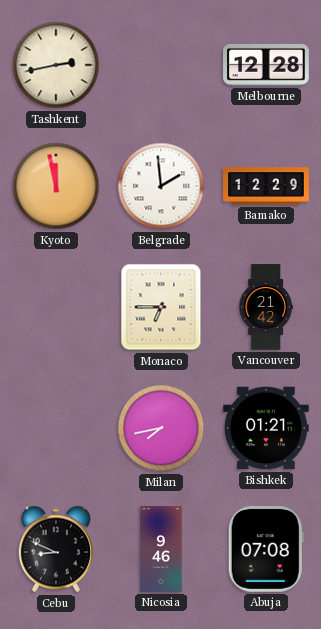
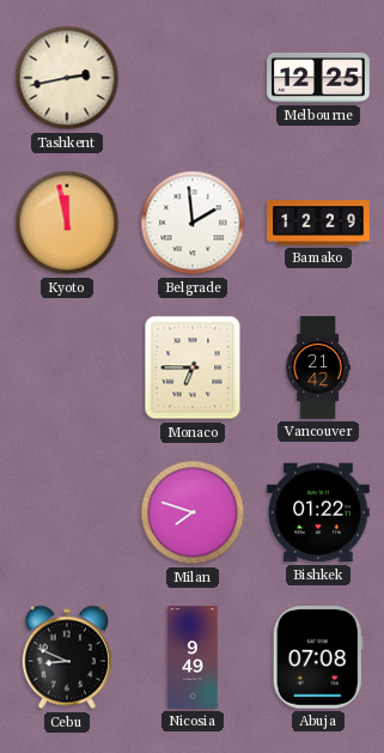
Melbourne: 12:28 -> 12:25
Milan: 7:43 -> 7:48
Bishkek: 01:21 -> 01:22
Nicosia: 9:46 -> 9:49
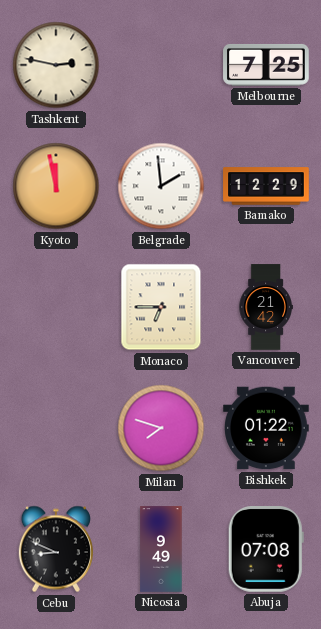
Tashkent: 2:43 -> 2:47
Melbourne: 12:25 -> 7:25
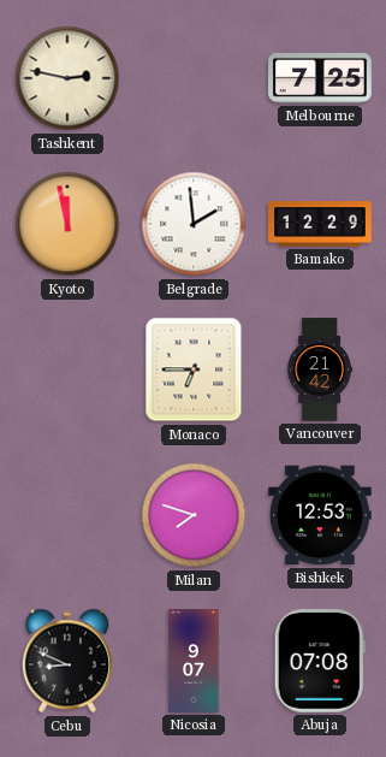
Bishkek: 01:22 -> 12:53
Nicosia: 9:49 -> 9:07
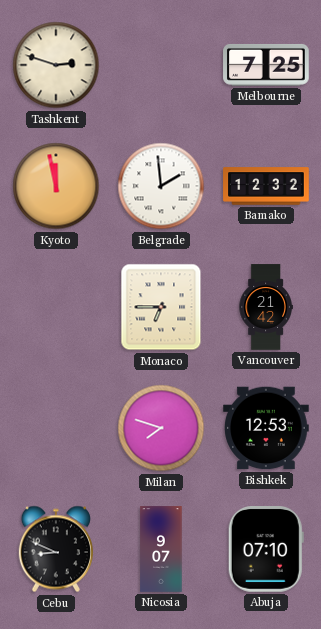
Tashkent: 2:47 -> 2:48
Bamako: 12:29 -> 12:32
Abuja: 07:08 -> 07:10
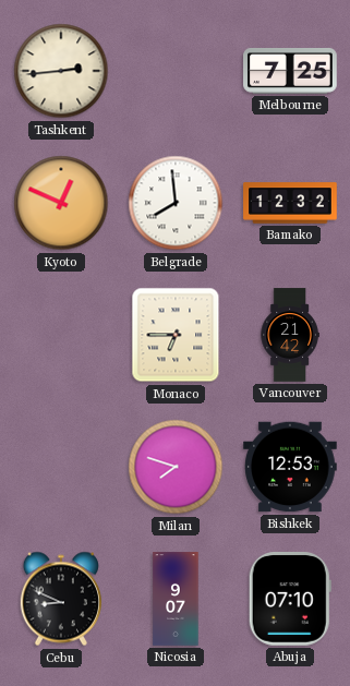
Tashkent: 2:48 -> 2:44
Kyoto: 11:58 -> 12:49
Belgrade: 1:59 -> 7:59
